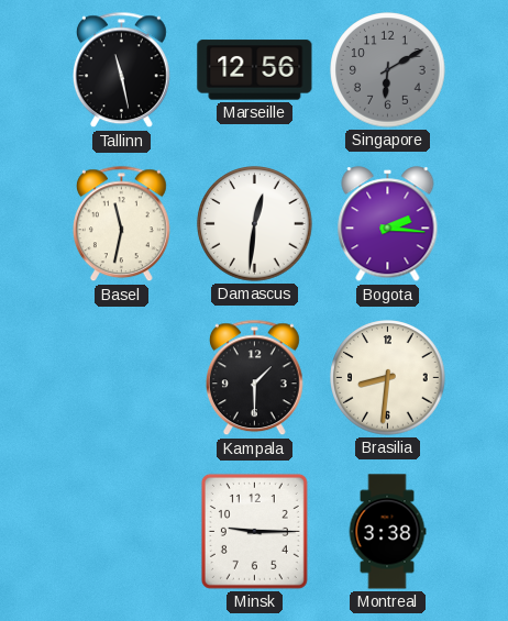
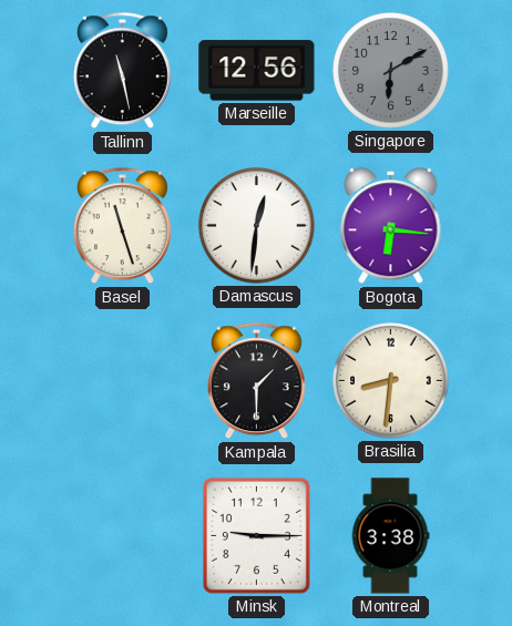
Basel: 11:32 -> 11:27
Bogota: 2:16 -> 6:16
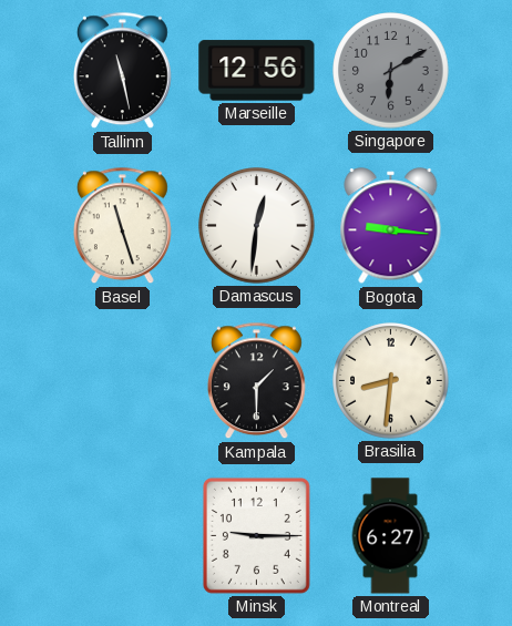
Bogota: 6:16 -> 9:16
Montreal: 3:38 -> 6:27
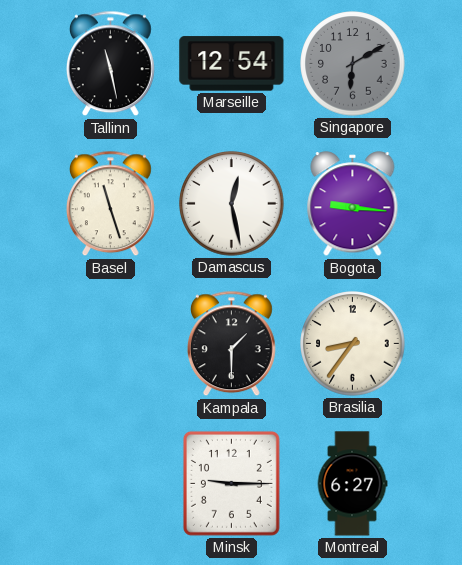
Marseille: 12:56 -> 12:54
Damascus: 12:31 -> 12:28
Brasilia: 8:31 -> 8:36
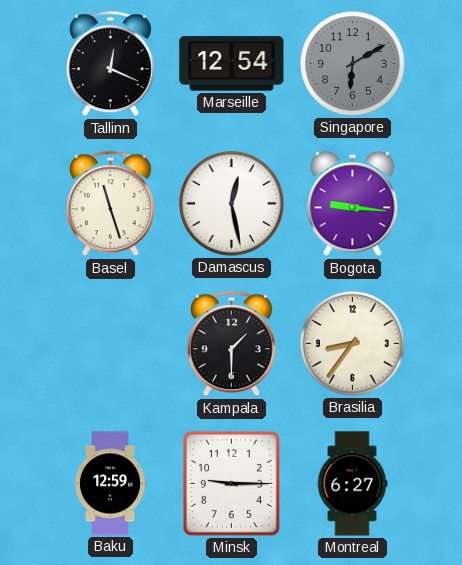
Tallinn: 11:28 -> 12:19
Baku: none -> 12:59
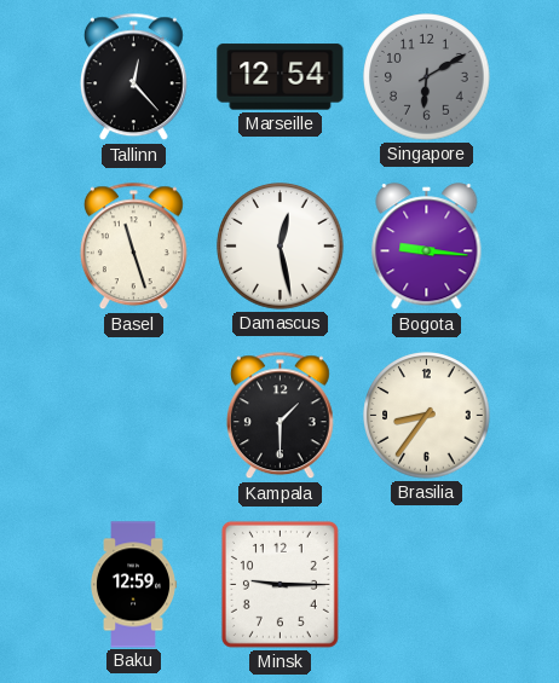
Tallinn: 12:19 -> 12:23
Montreal: 6:27 -> none
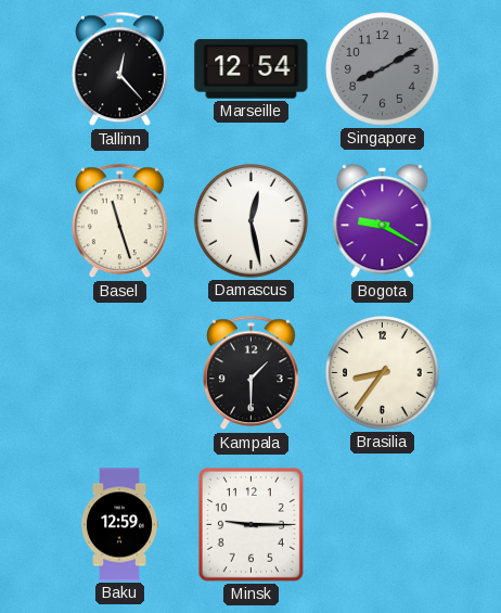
Singapore: 6:10 -> 8:10
Bogota: 9:16 -> 9:20
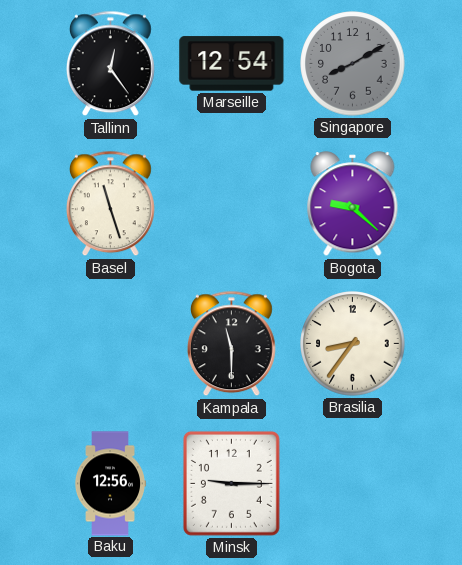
Tallinn: 12:23 -> 12:24
Damascus: 12:28 -> none
Bogota: 9:20 -> 9:22
Kampala: 1:30 -> 11:30
Baku: 12:59 -> 12:56
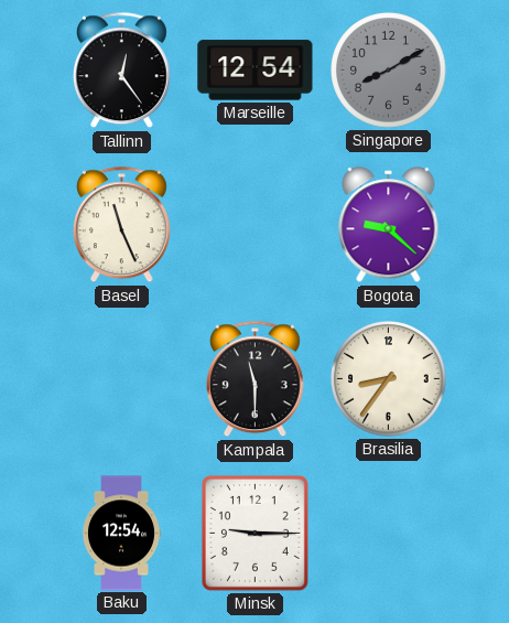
Basel: 11:27 -> 11:26
Baku: 12:56 -> 12:54
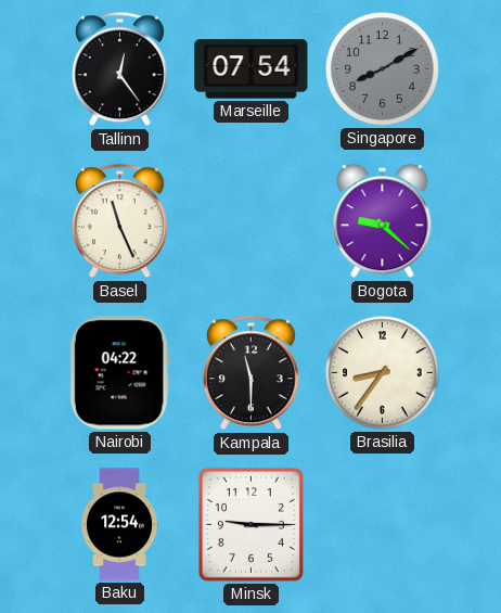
Marseille: 12:54 -> 07:54
Nairobi: none -> 04:22
